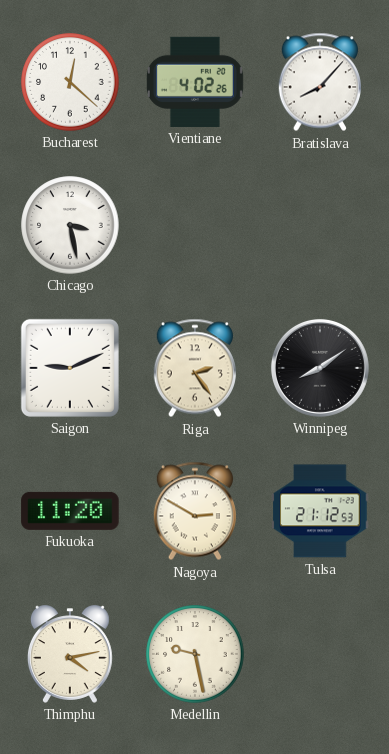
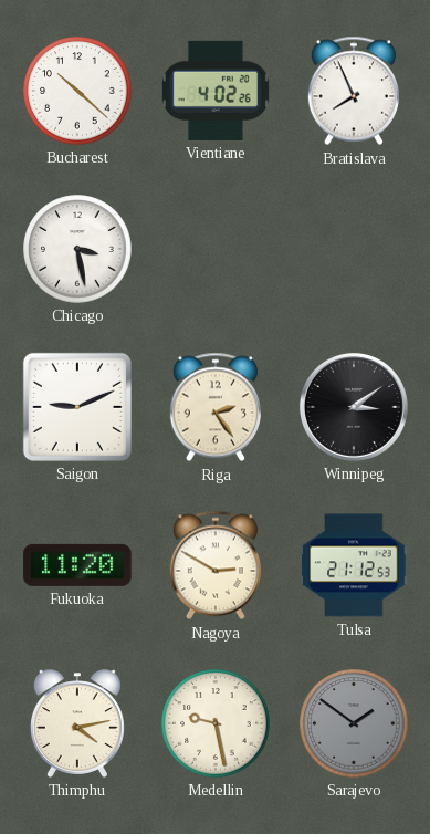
Bucharest: 12:22 -> 10:22
Bratislava: 8:07 -> 7:56
Winnipeg: 8:09 -> 3:09
Sarajevo: none -> 1:51
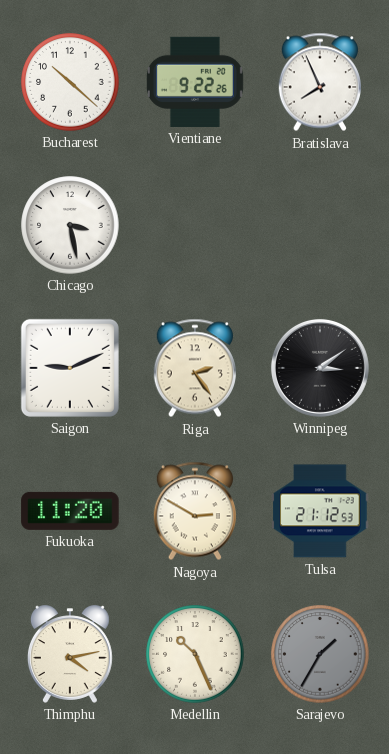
Vientiane: 4:02 -> 9:22
Medellin: 9:28 -> 10:26
Sarajevo: 1:51 -> 1:35
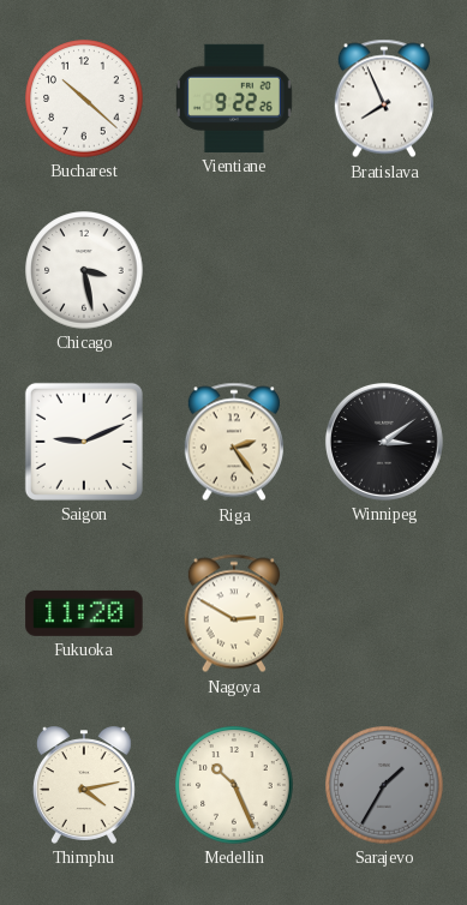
Tulsa: 21:12 -> none
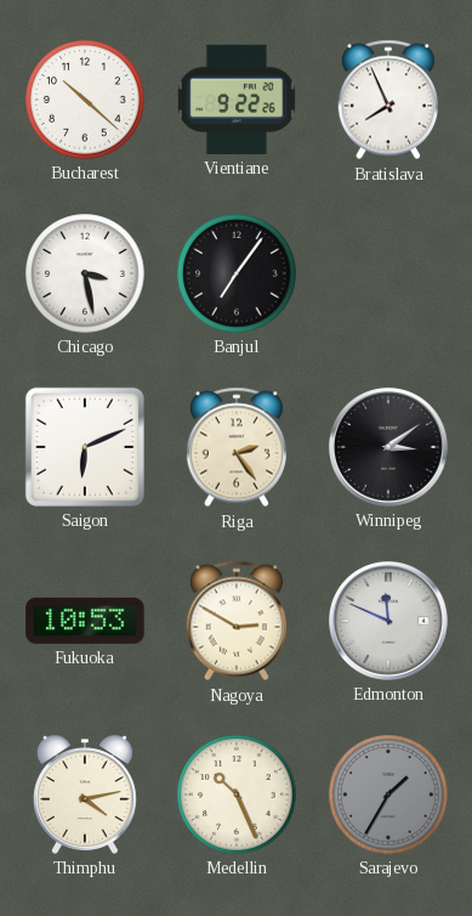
Banjul: none -> 7:06
Saigon: 9:11 -> 6:11
Fukuoka: 11:20 -> 10:53
Edmonton: none -> 11:49
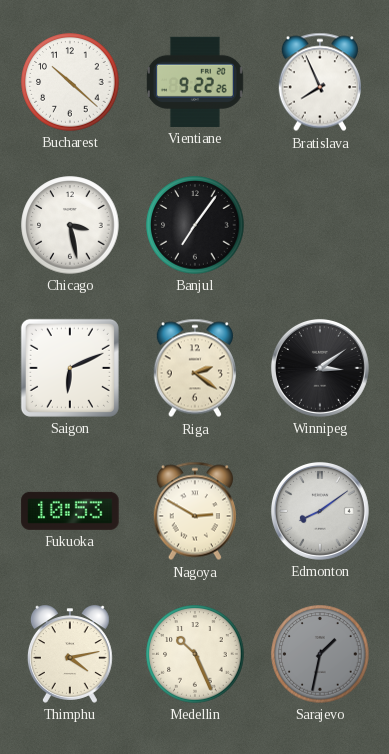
Riga: 2:24 -> 2:21
Edmonton: 11:49 -> 8:09
Sarajevo: 1:35 -> 1:32
